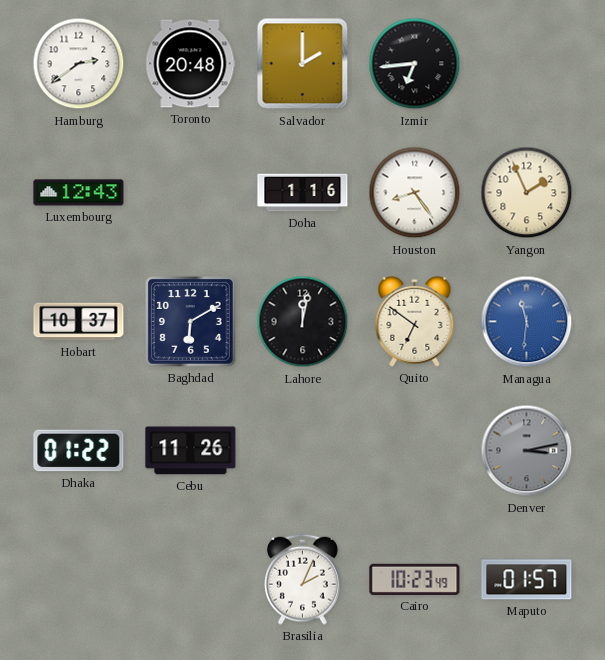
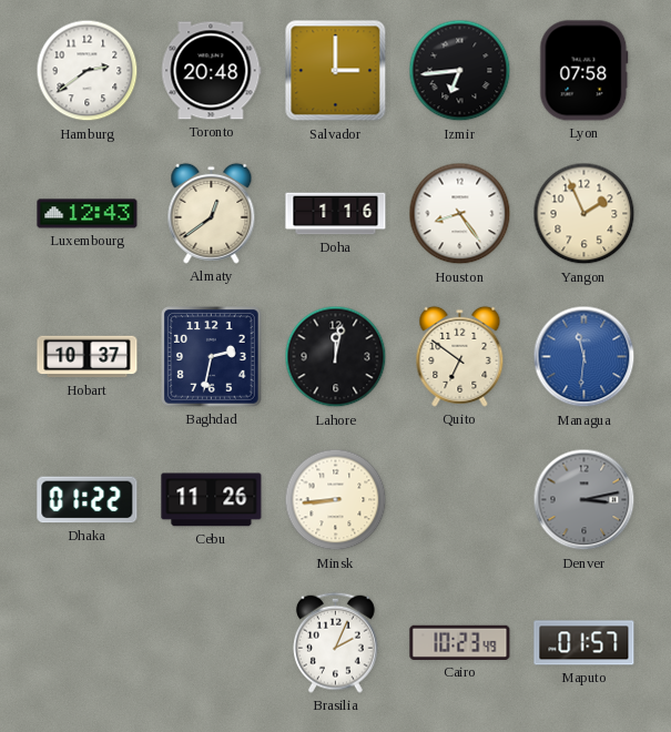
Salvador: 2:00 -> 3:00
Lyon: none -> 07:58
Almaty: none -> 12:39
Baghdad: 6:10 -> 2:32
Minsk: none -> 8:44
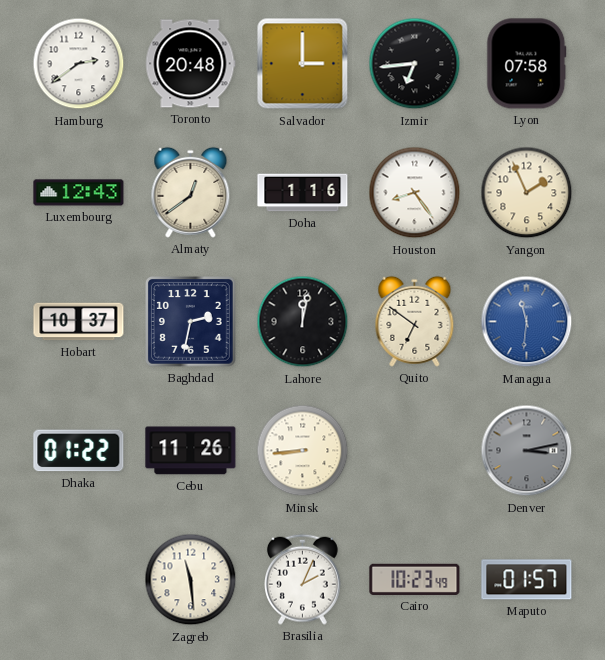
Zagreb: none -> 11:29
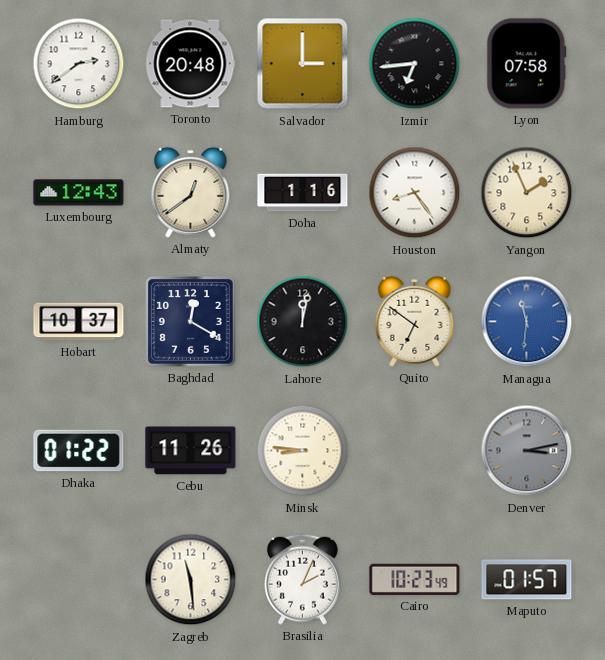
Baghdad: 2:32 -> 12:20
Minsk: 8:44 -> 8:46
